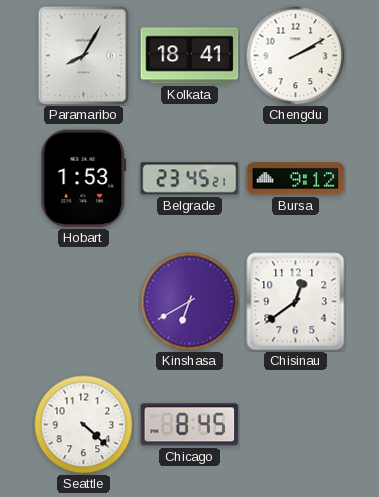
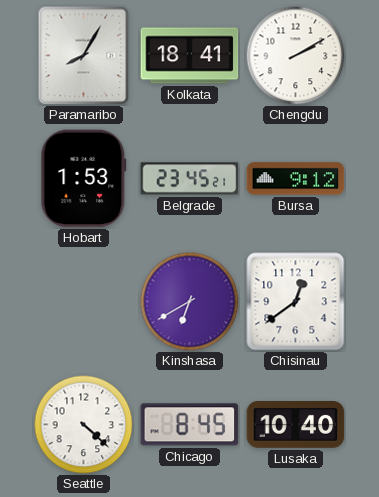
Lusaka: none -> 10:40
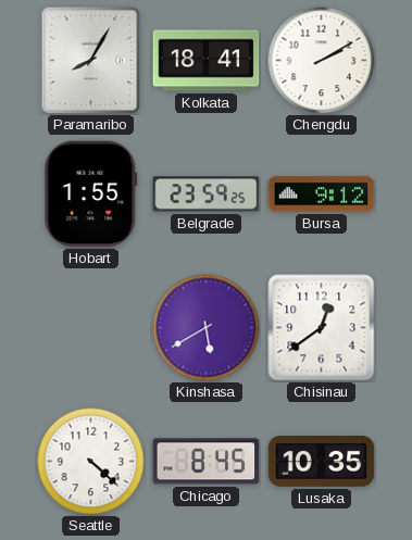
Hobart: 1:53 -> 1:55
Belgrade: 23:45 -> 23:59
Kinshasa: 6:40 -> 5:40
Lusaka: 10:40 -> 10:35
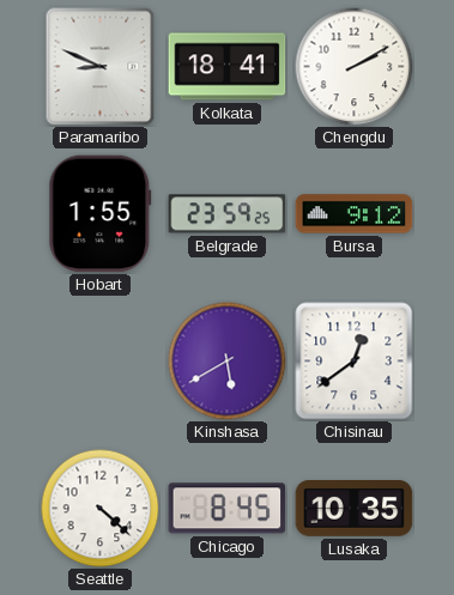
Paramaribo: 8:05 -> 8:49
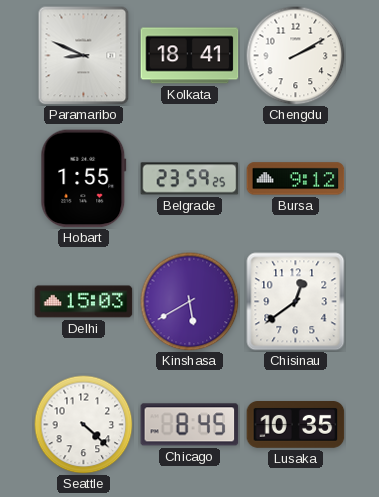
Delhi: none -> 15:03
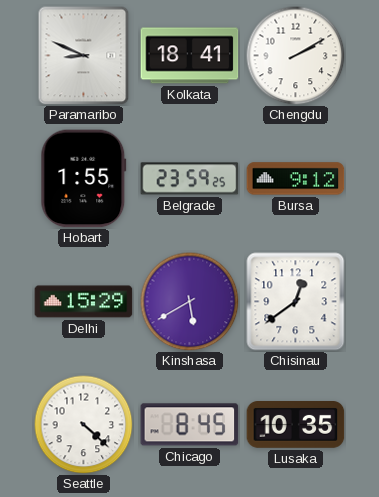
Delhi: 15:03 -> 15:29
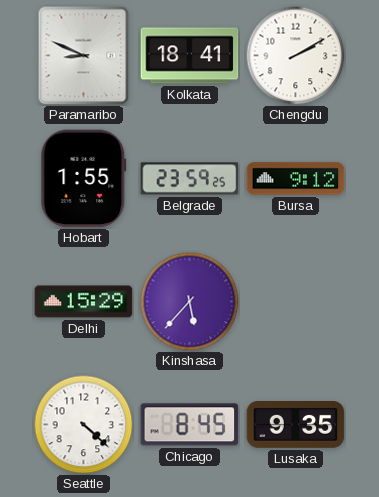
Kinshasa: 5:40 -> 5:37
Chisinau: 12:39 -> none
Lusaka: 10:35 -> 9:35
